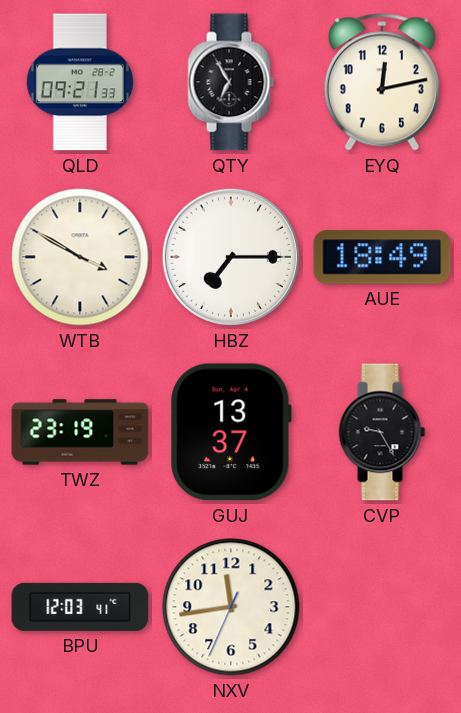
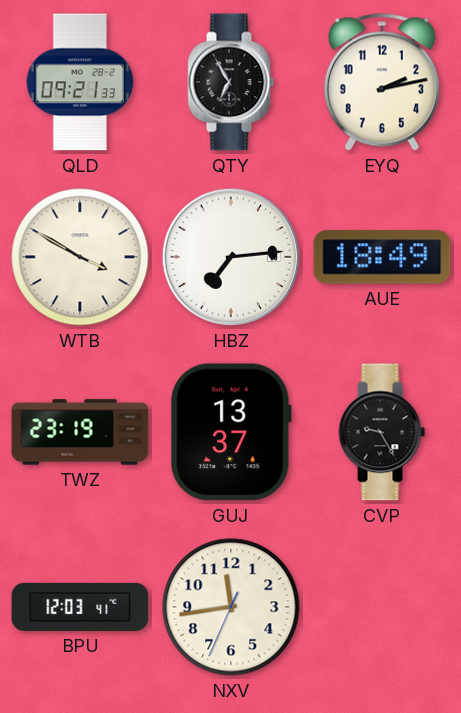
EYQ: 12:13 -> 2:13
HBZ: 7:15 -> 7:14
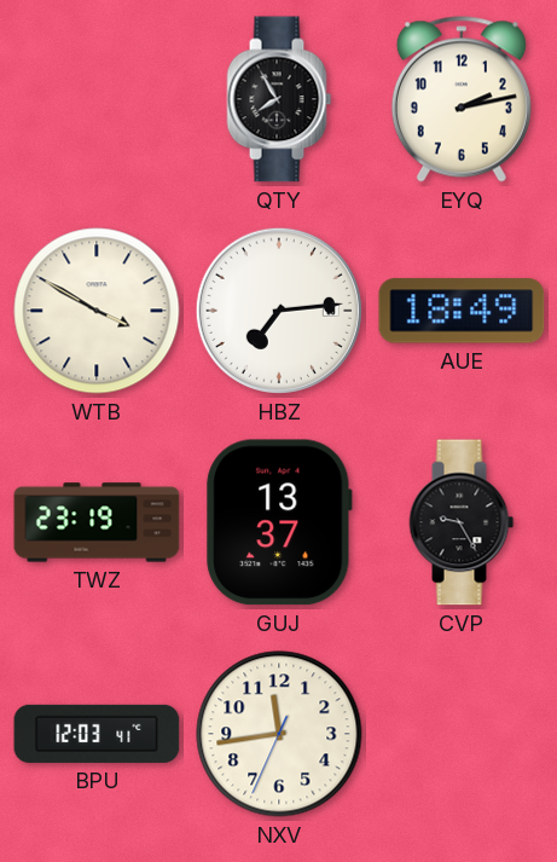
QLD: 09:21 -> none
QTY: 6:55 -> 7:55
